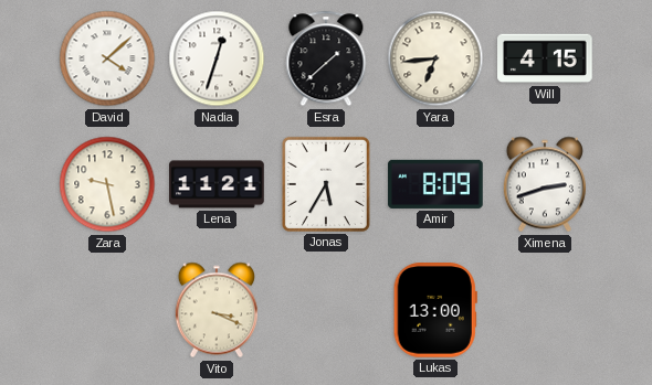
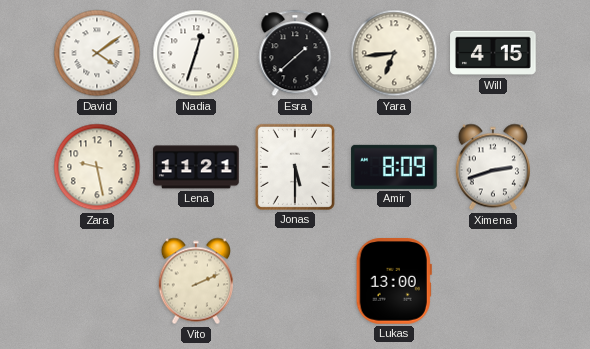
David: 4:08 -> 4:09
Jonas: 5:35 -> 5:30
Vito: 3:19 -> 2:11
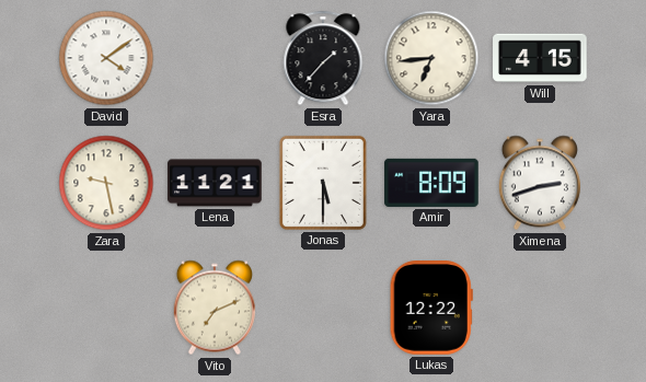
Nadia: 12:33 -> none
Esra: 1:38 -> 1:37
Vito: 2:11 -> 7:11
Lukas: 13:00 -> 12:22
